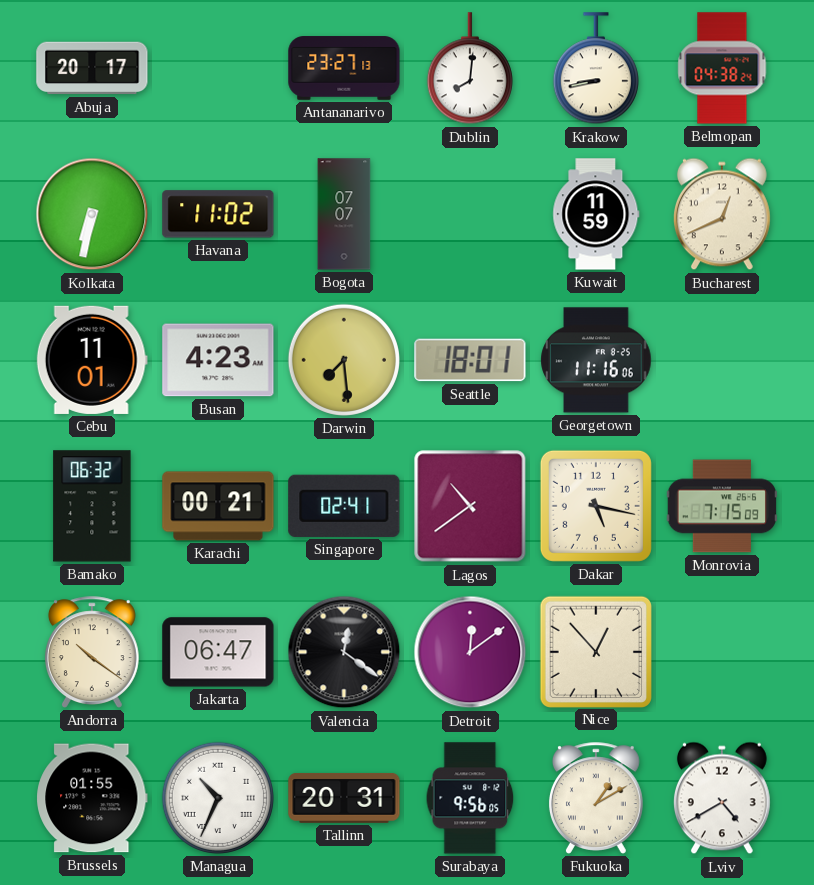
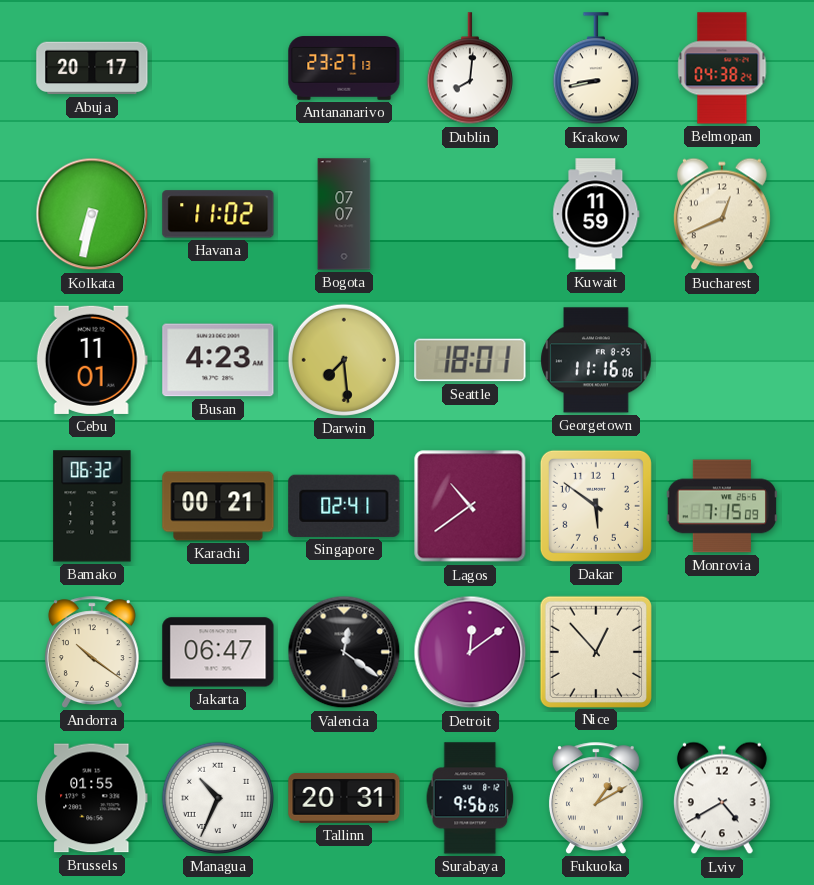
Dakar: 5:17 -> 5:51
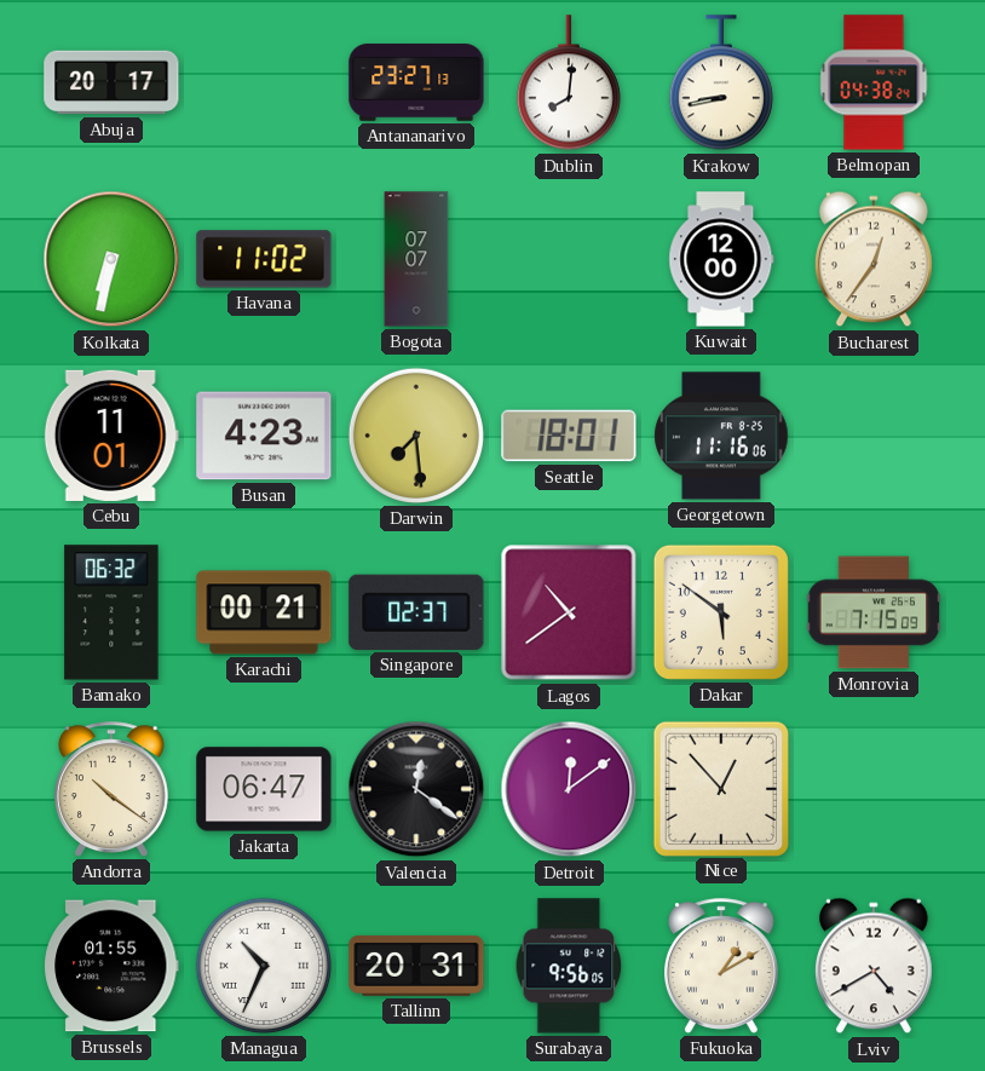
Kuwait: 11:59 -> 12:00
Bucharest: 12:41 -> 12:36
Singapore: 02:41 -> 02:37
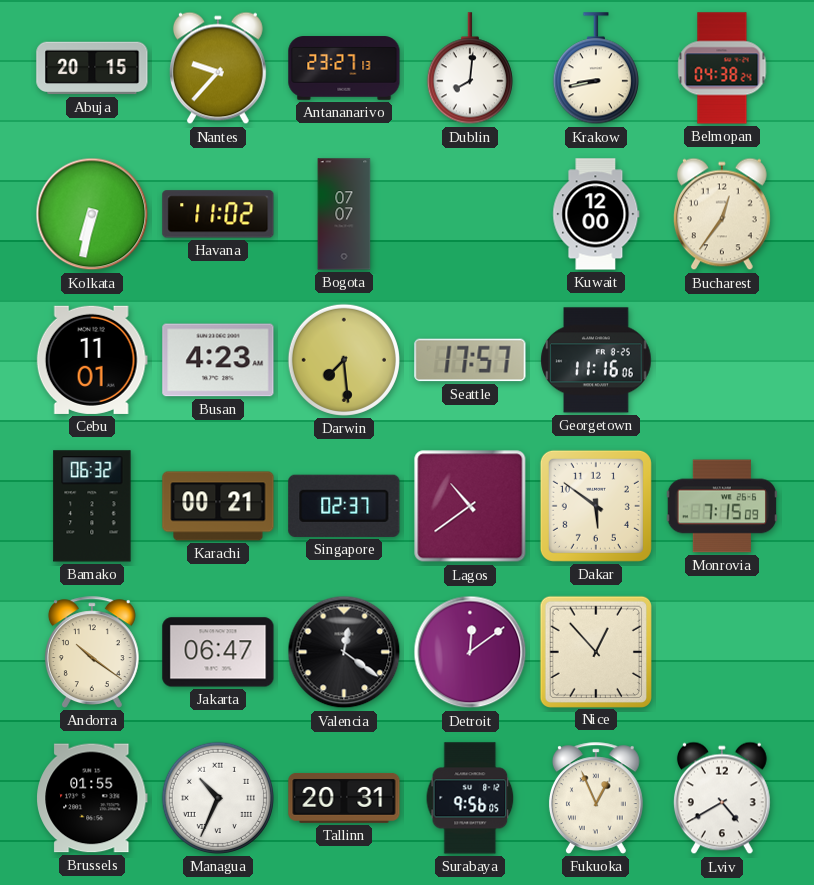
Abuja: 20:17 -> 20:15
Nantes: none -> 9:37
Seattle: 18:01 -> 17:57
Fukuoka: 1:10 -> 12:56
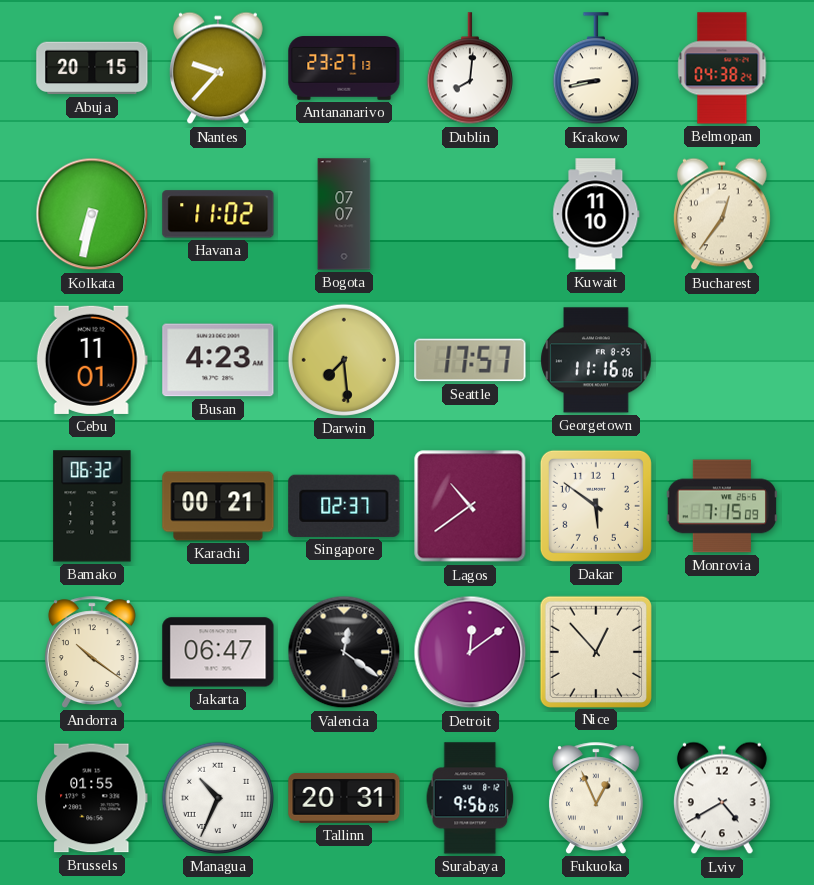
Kuwait: 12:00 -> 11:10
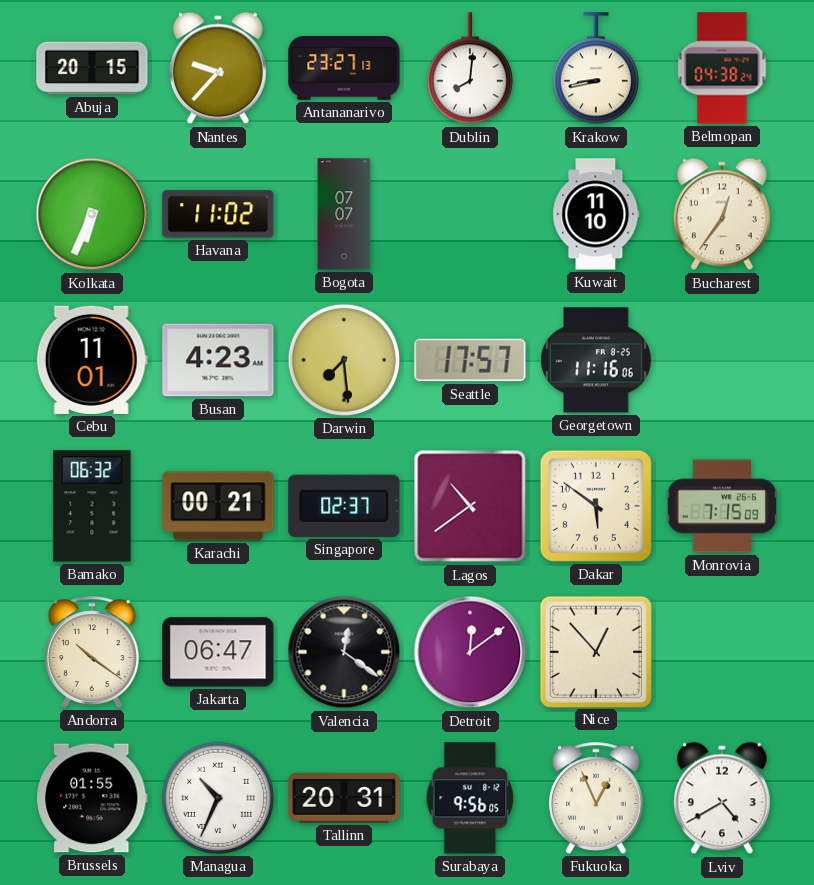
Kolkata: 6:32 -> 6:34
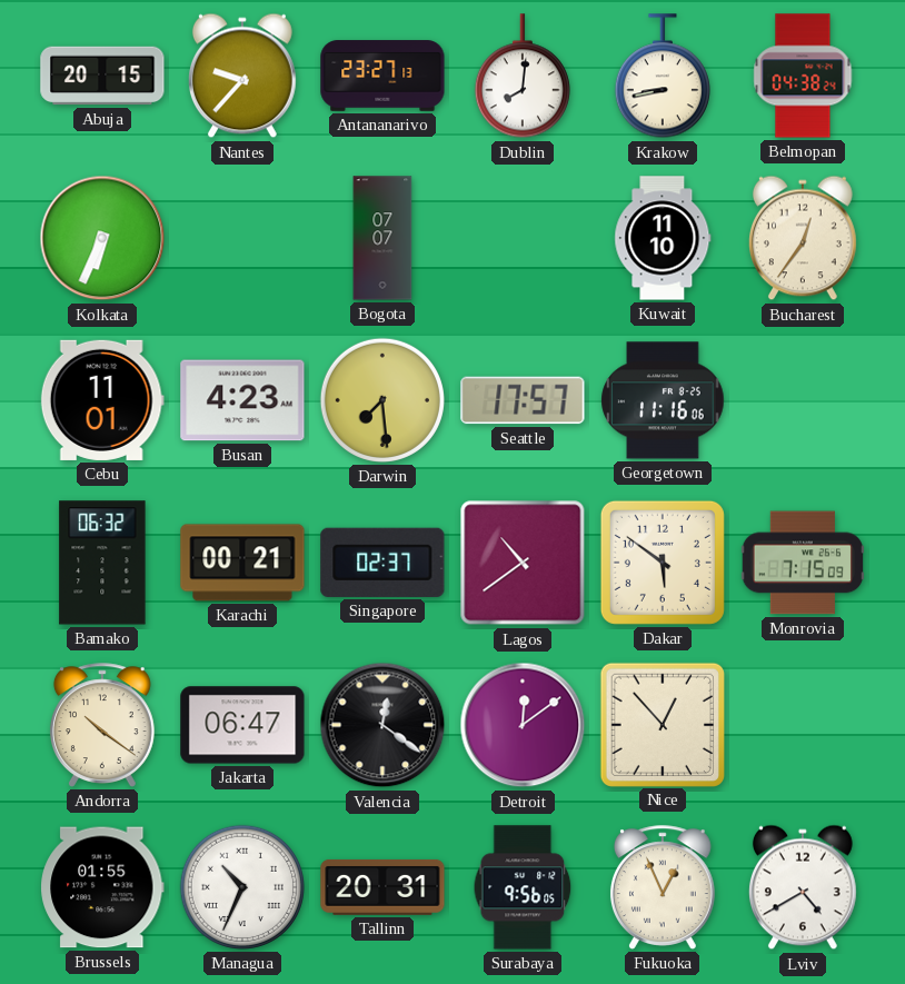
Havana: 11:02 -> none
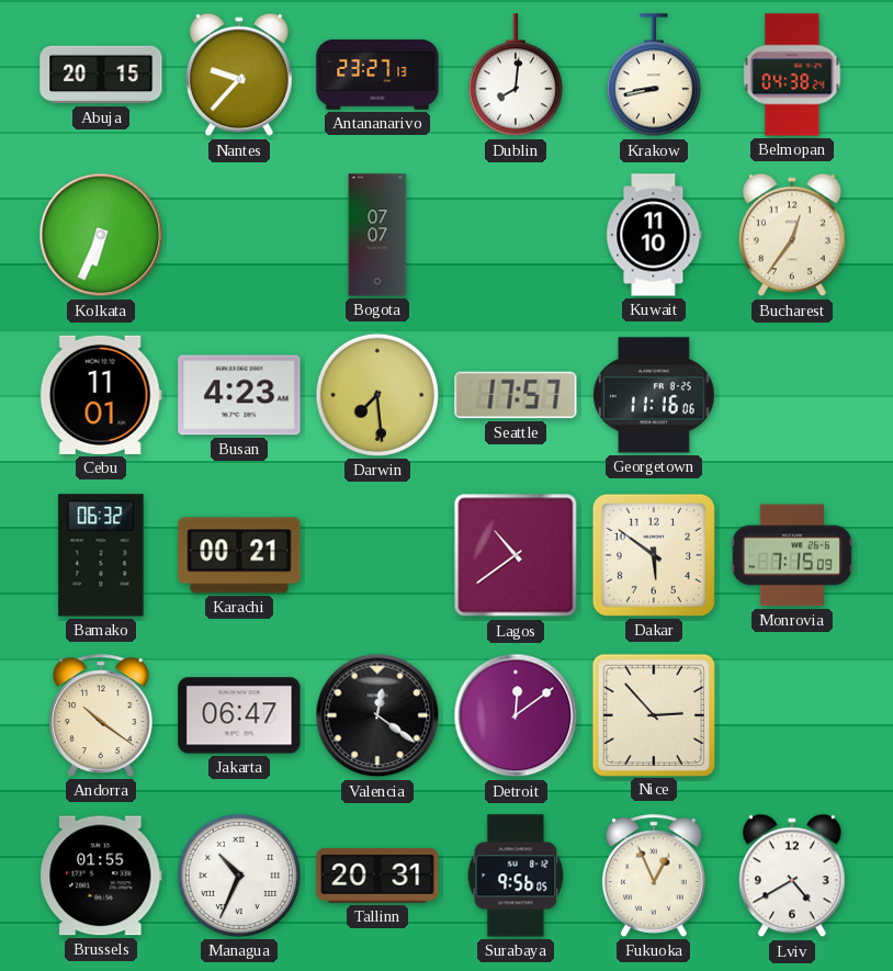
Singapore: 02:37 -> none
Nice: 12:53 -> 2:53
